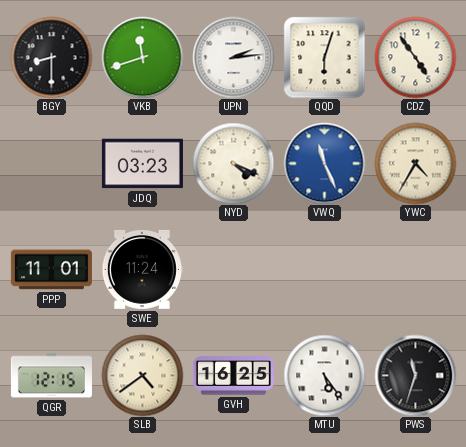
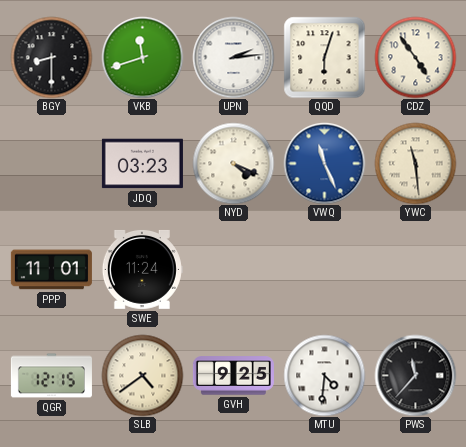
YWC: 4:35 -> 11:29
GVH: 16:25 -> 9:25
MTU: 5:24 -> 4:31
PWS: 11:33 -> 11:37
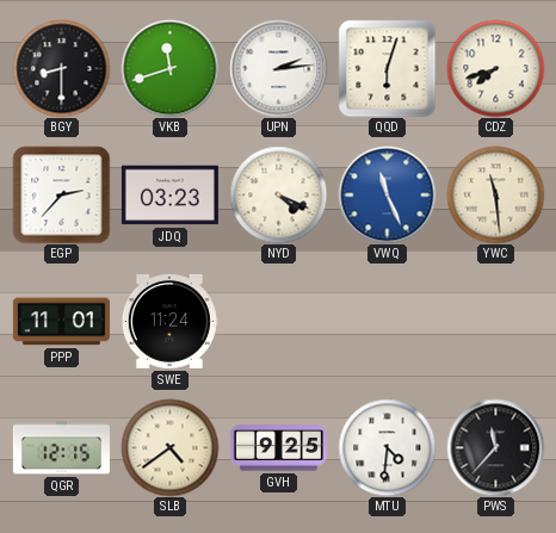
CDZ: 4:54 -> 7:42
EGP: none -> 2:37
